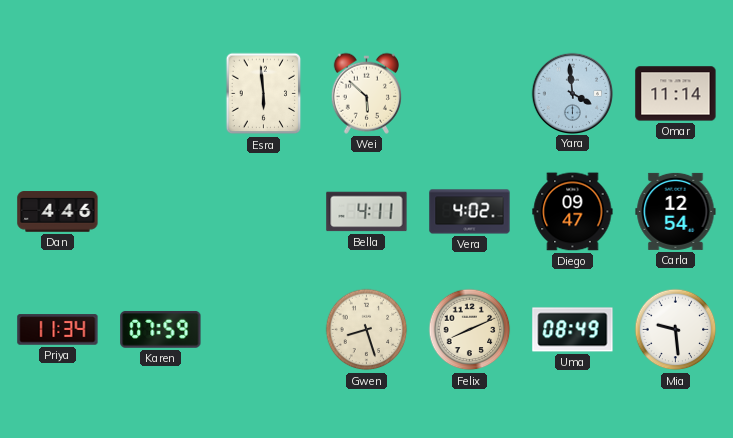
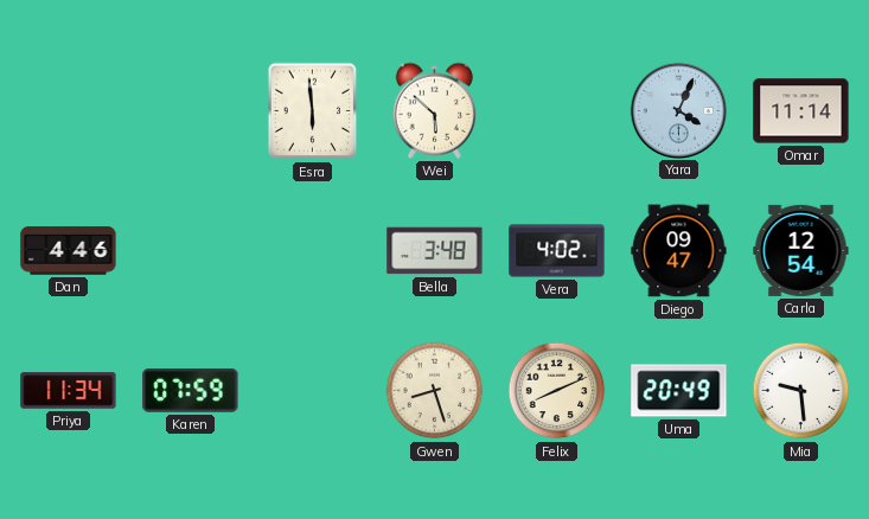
Yara: 3:59 -> 4:04
Bella: 4:11 -> 3:48
Uma: 08:49 -> 20:49
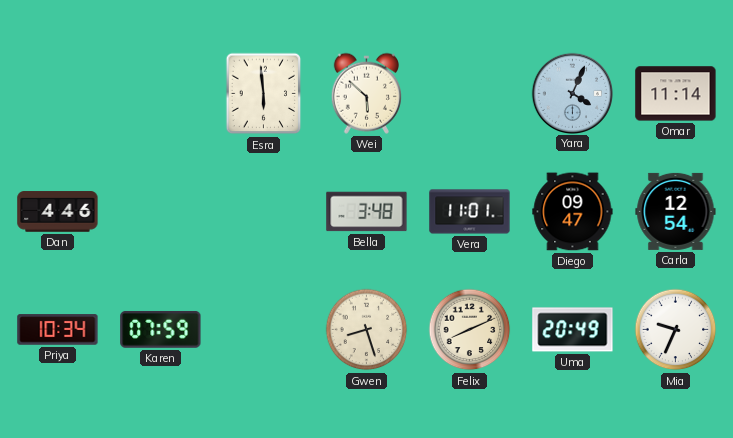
Vera: 4:02 -> 11:01
Priya: 11:34 -> 10:34
Mia: 9:29 -> 9:34
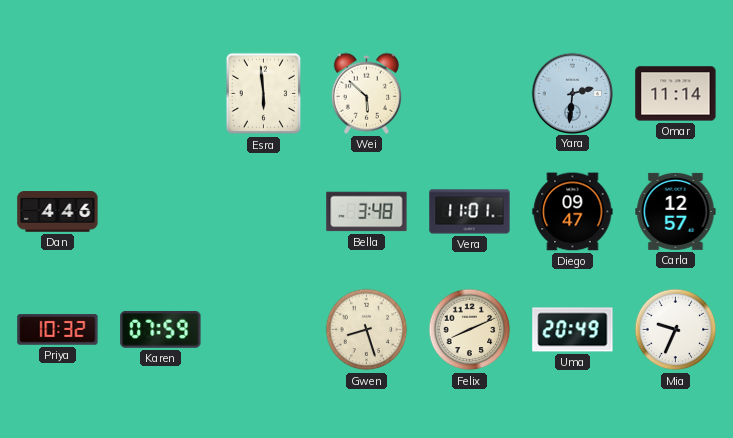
Yara: 4:04 -> 2:31
Carla: 12:54 -> 12:57
Priya: 10:34 -> 10:32
